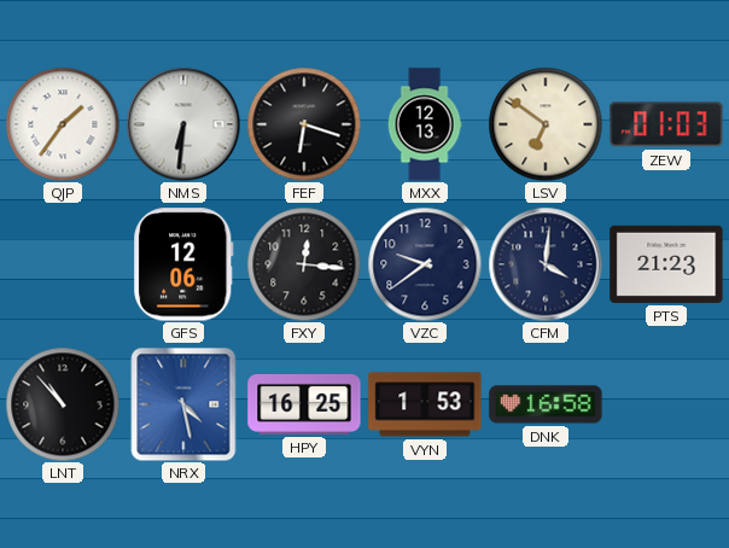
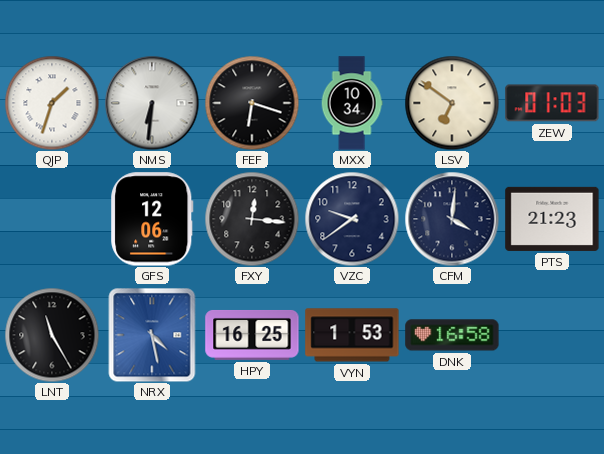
QJP: 1:36 -> 1:33
MXX: 12:13 -> 10:34
LNT: 10:53 -> 11:25
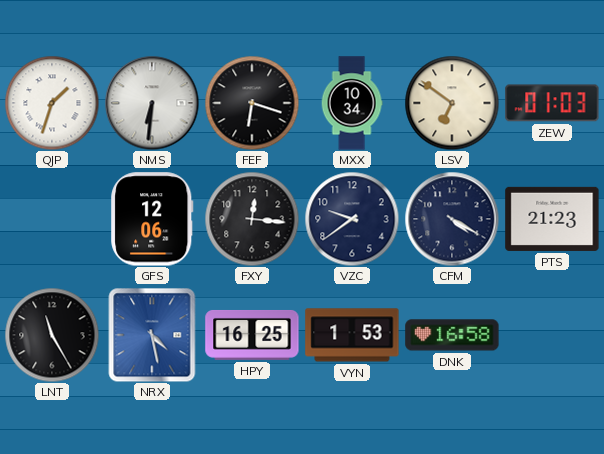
CFM: 4:01 -> 4:20
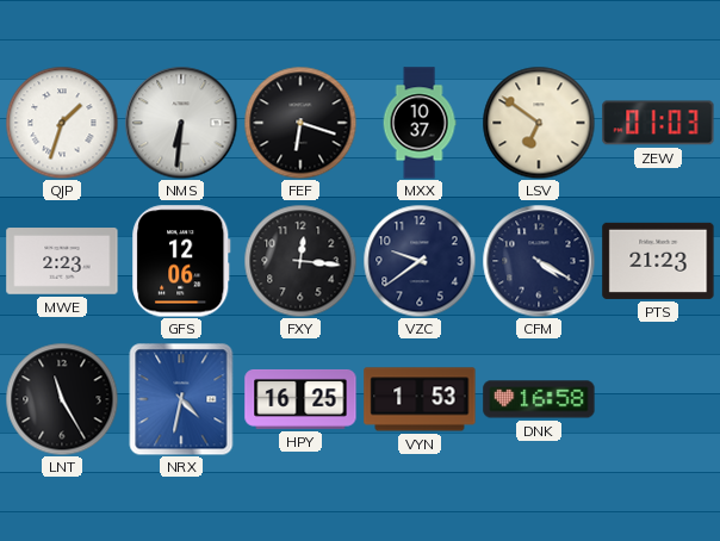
MXX: 10:34 -> 10:37
MWE: none -> 2:23
NRX: 4:28 -> 4:32
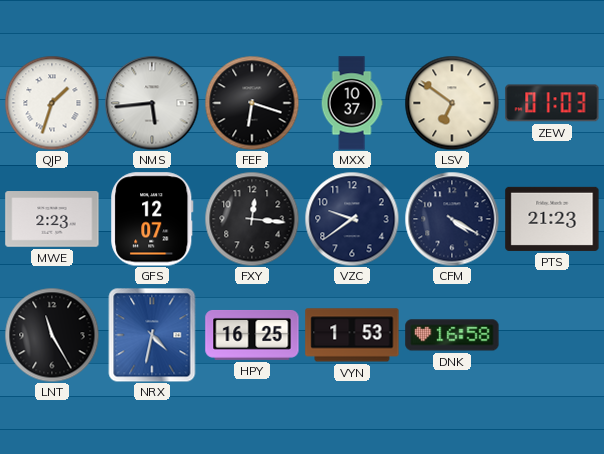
NMS: 6:31 -> 5:44
GFS: 12:06 -> 12:07
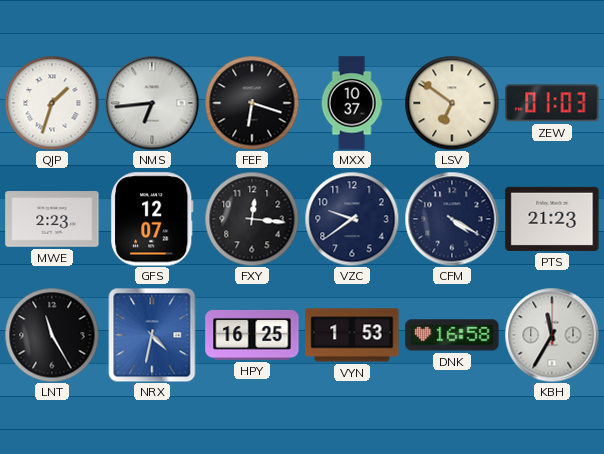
NMS: 5:44 -> 6:44
KBH: none -> 11:35
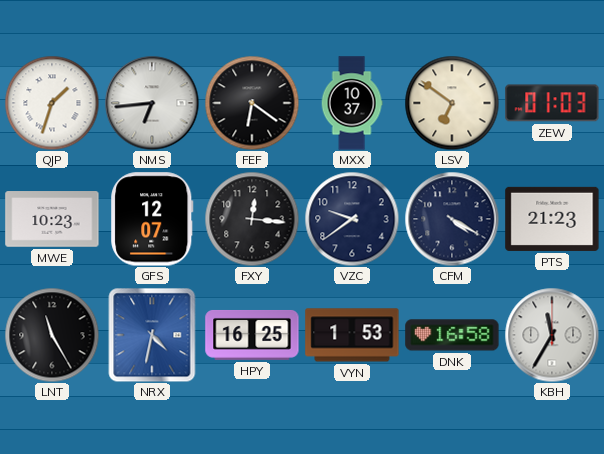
FEF: 6:18 -> 6:21
MWE: 2:23 -> 10:23
